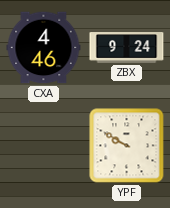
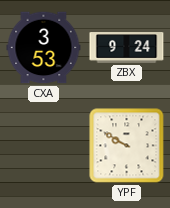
CXA: 4:46 -> 3:53
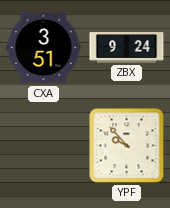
CXA: 3:53 -> 3:51
YPF: 9:50 -> 9:53
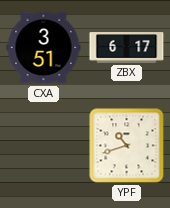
ZBX: 9:24 -> 6:17
YPF: 9:53 -> 10:42
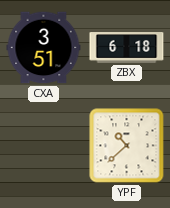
ZBX: 6:17 -> 6:18
YPF: 10:42 -> 10:38
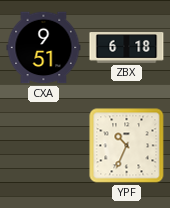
CXA: 3:51 -> 9:51
YPF: 10:38 -> 10:34
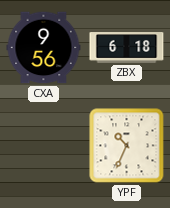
CXA: 9:51 -> 9:56
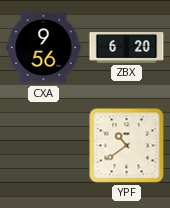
ZBX: 6:18 -> 6:20
YPF: 10:34 -> 10:39
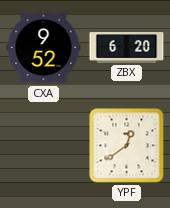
CXA: 9:56 -> 9:52
YPF: 10:39 -> 12:39
